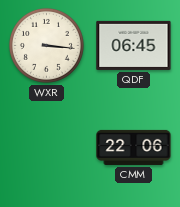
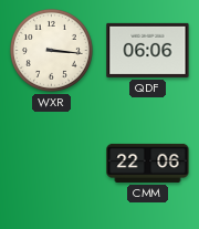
QDF: 06:45 -> 06:06
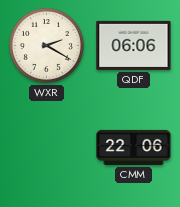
WXR: 3:16 -> 2:20
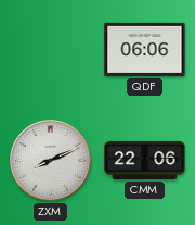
WXR: 2:20 -> none
ZXM: none -> 8:11
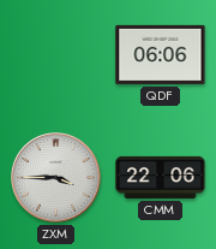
ZXM: 8:11 -> 3:45
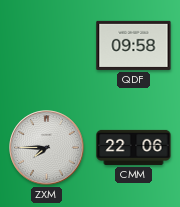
QDF: 06:06 -> 09:58
ZXM: 3:45 -> 7:45
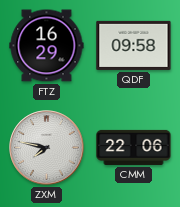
FTZ: none -> 16:29
ZXM: 7:45 -> 7:47
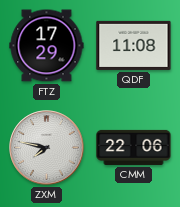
FTZ: 16:29 -> 17:29
QDF: 09:58 -> 11:08
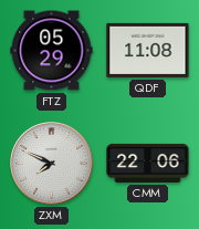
FTZ: 17:29 -> 05:29
ZXM: 7:47 -> 7:49
